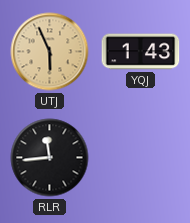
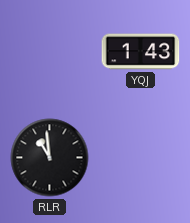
UTJ: 5:56 -> none
RLR: 11:44 -> 10:59
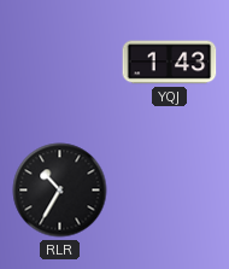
RLR: 10:59 -> 10:35
